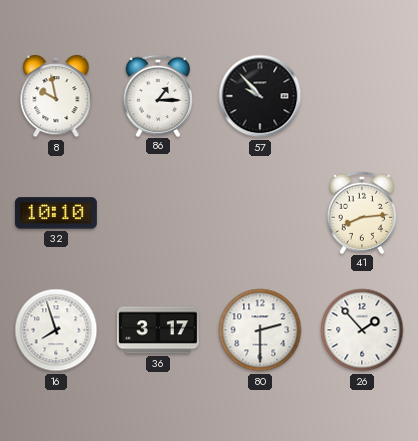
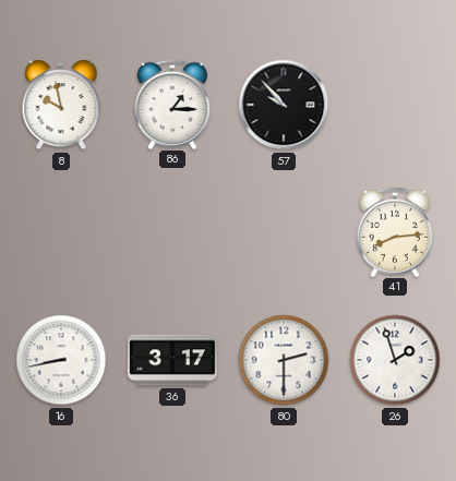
32: 10:10 -> none
16: 7:57 -> 8:43
26: 1:53 -> 1:57
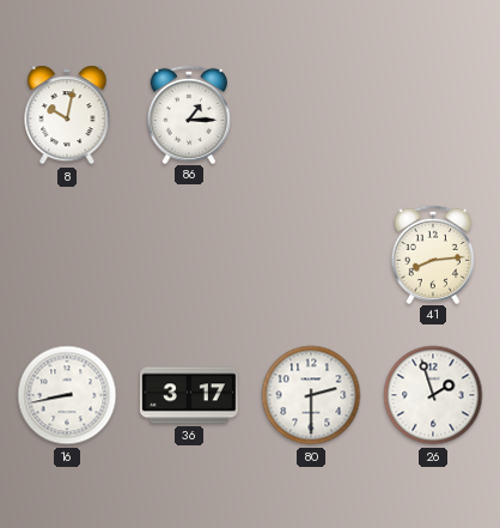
8: 9:58 -> 10:02
57: 9:53 -> none
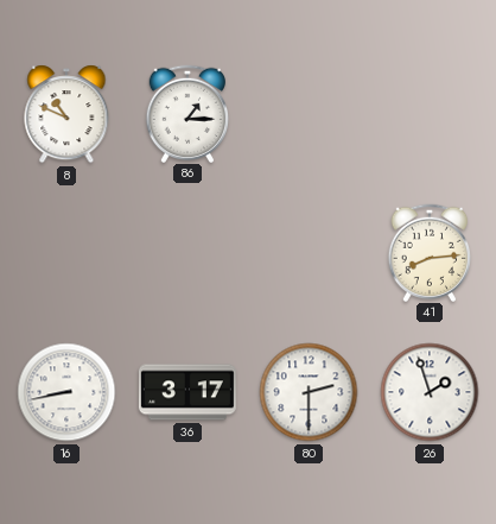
8: 10:02 -> 10:49
